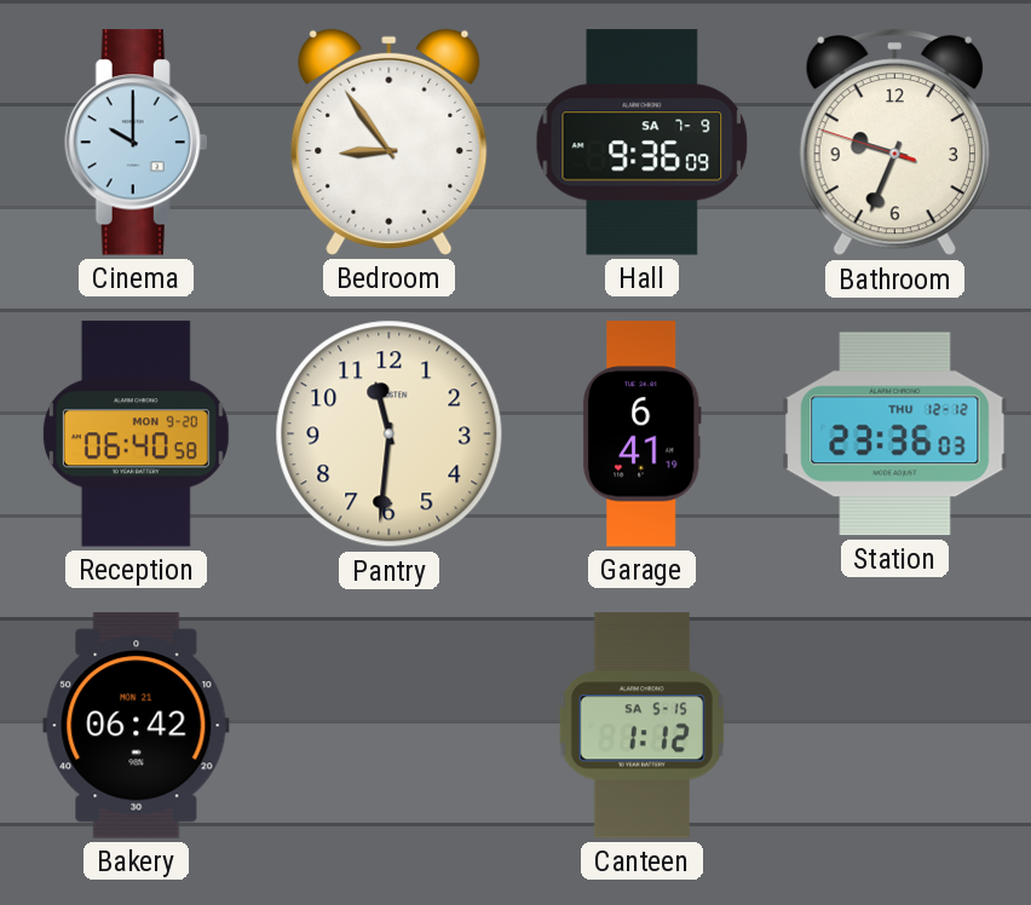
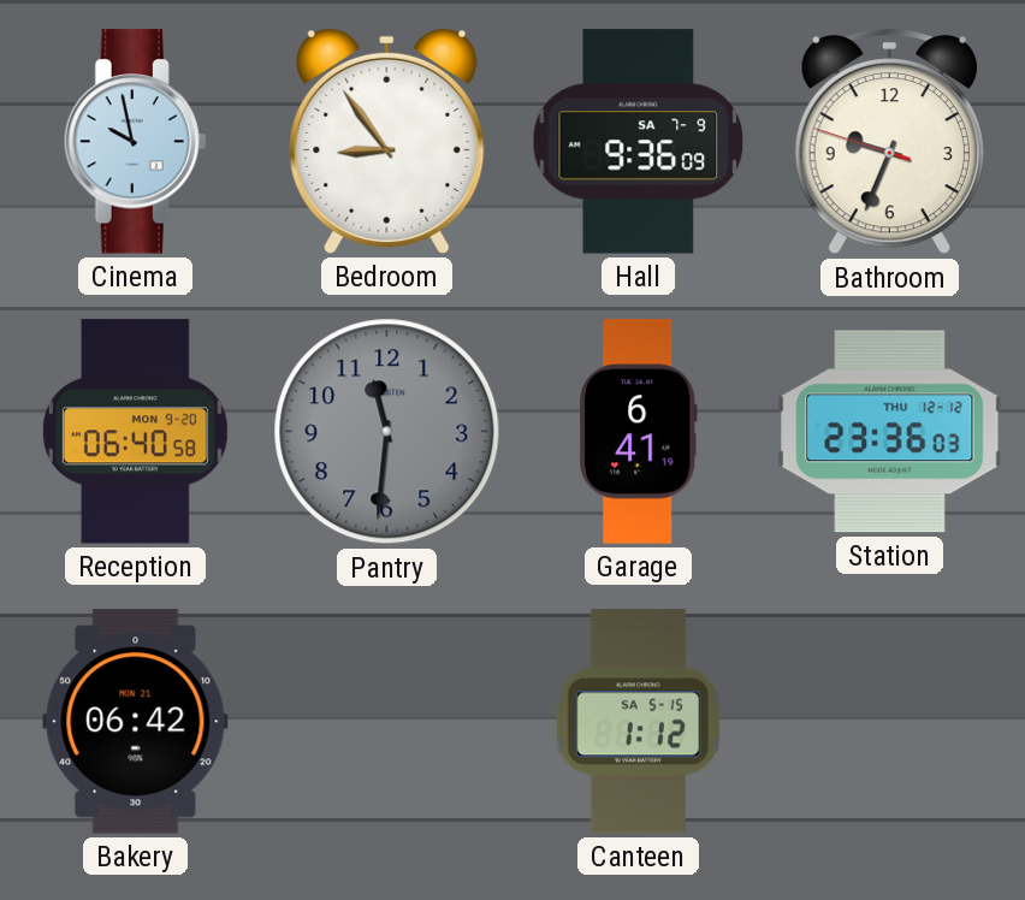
Cinema: 10:00 -> 9:58
Pantry dial: cream -> grey
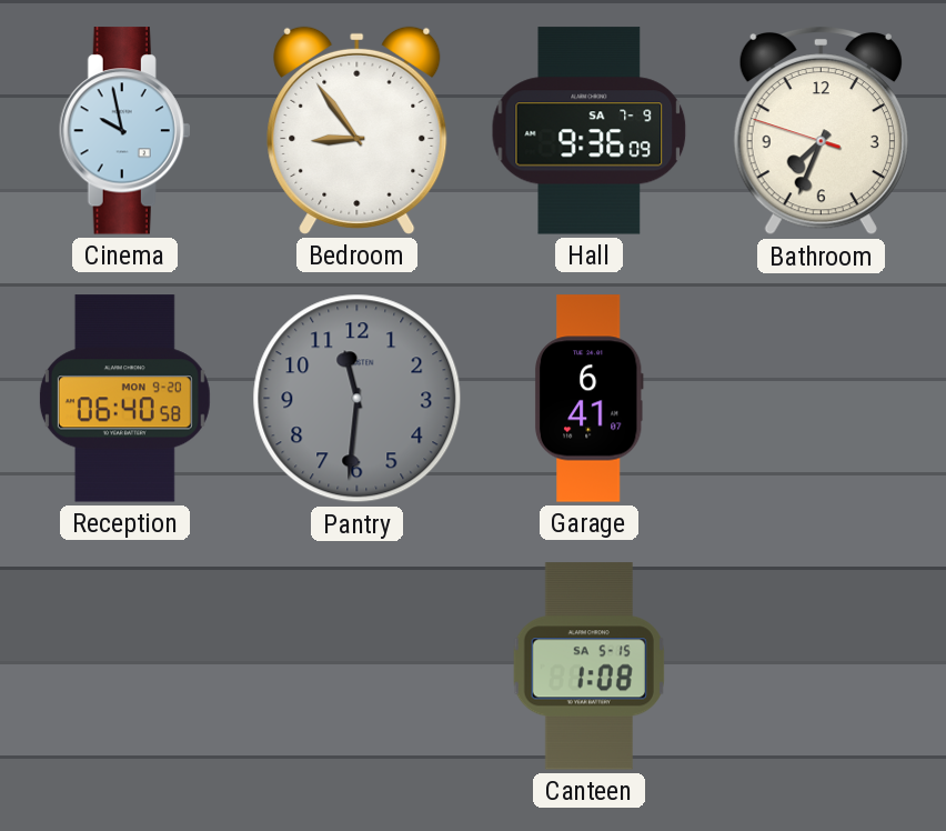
Bathroom: 9:33 -> 7:33
Garage: 6:41:19 -> 6:41:07
Station: 23:36 -> none
Bakery: 06:42 -> none
Canteen: 1:12 -> 1:08
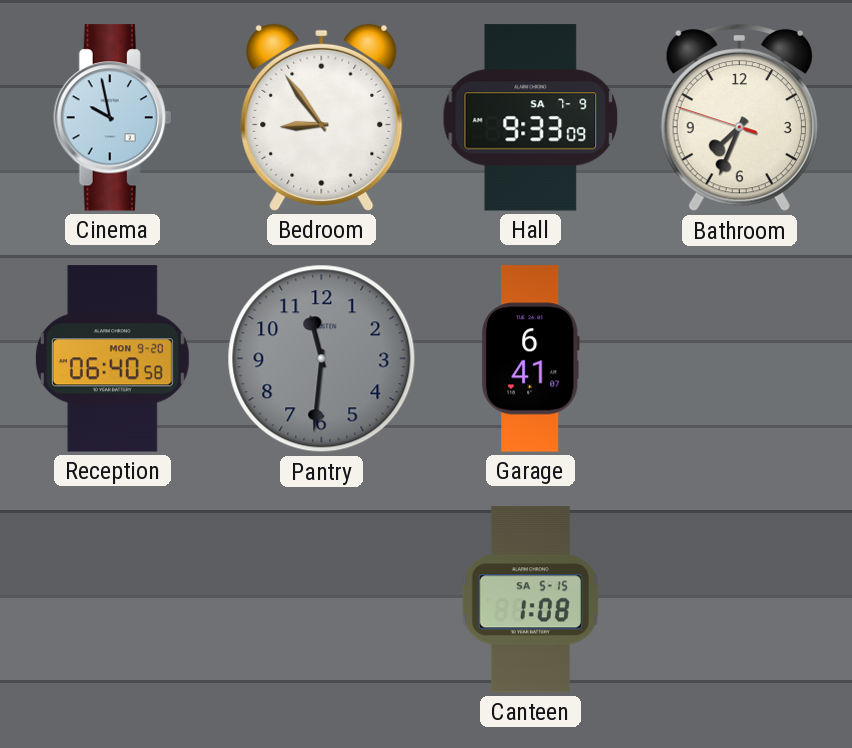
Hall: 9:36 -> 9:33
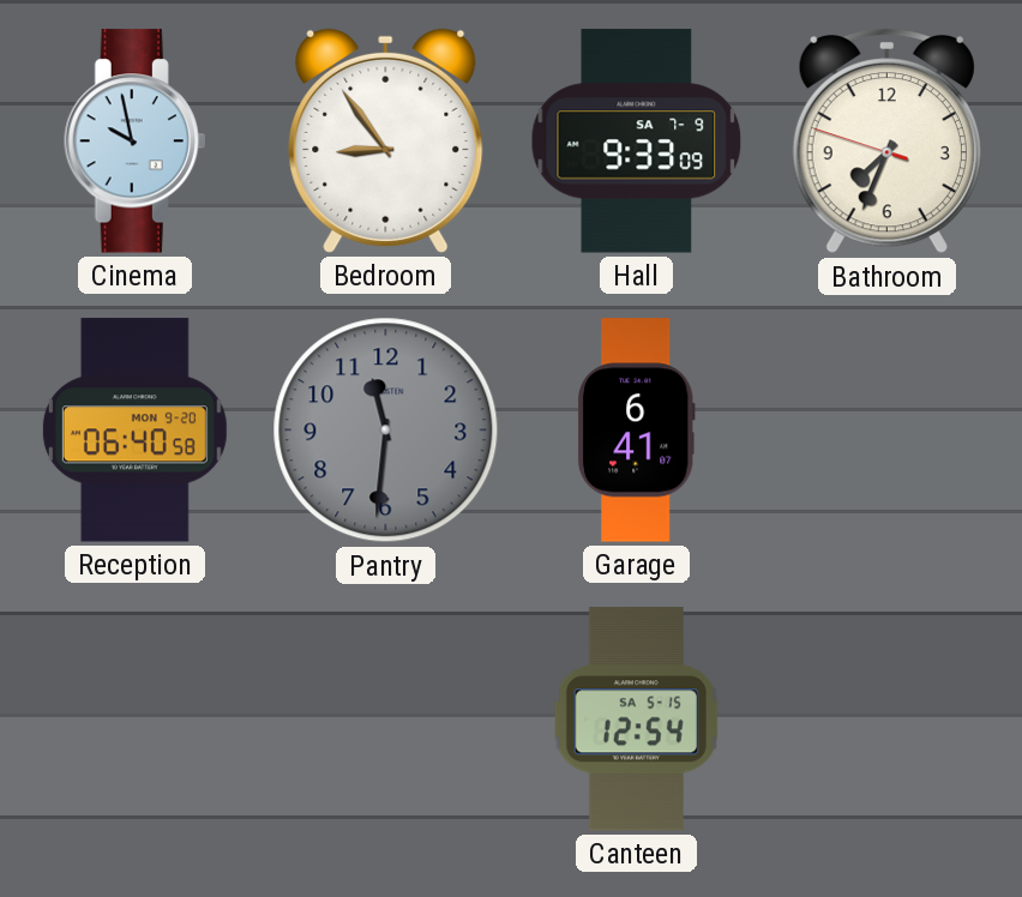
Canteen: 1:08 -> 12:54
